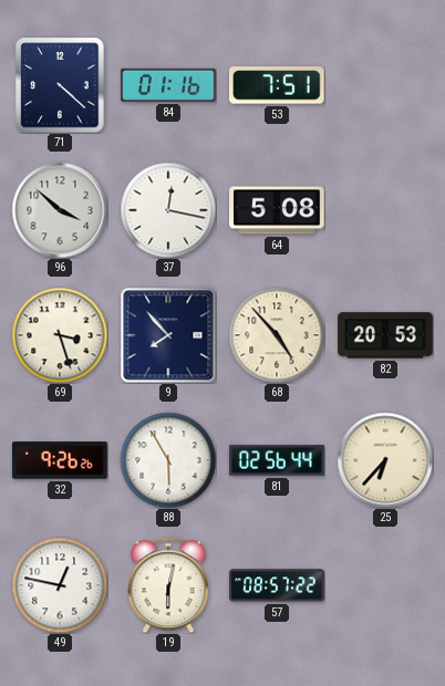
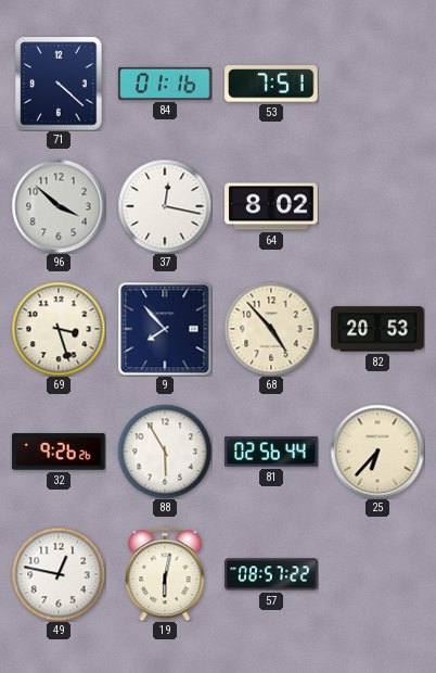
64: 5:08 -> 8:02
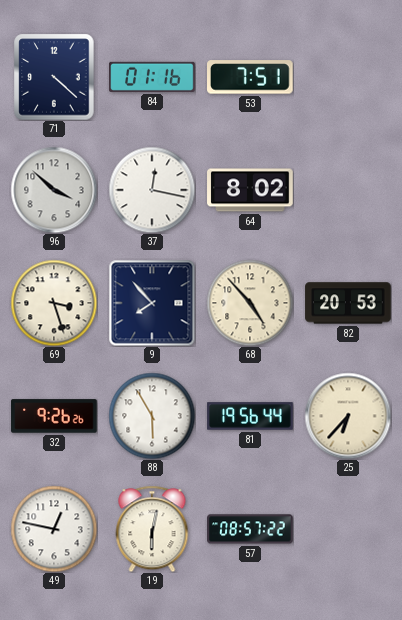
81: 02:56 -> 19:56
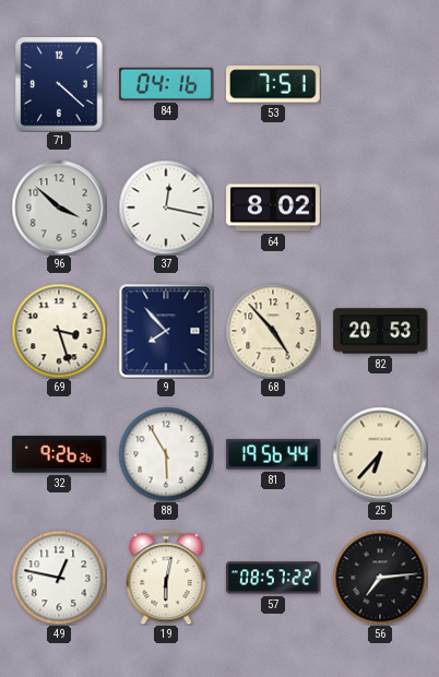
84: 01:16 -> 04:16
56: none -> 7:14
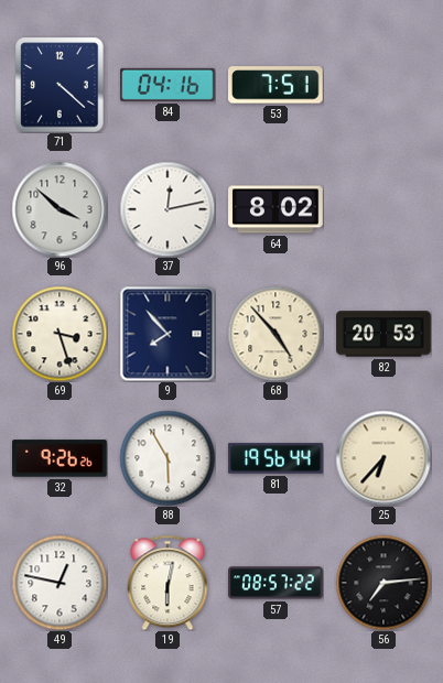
37: 12:17 -> 12:13
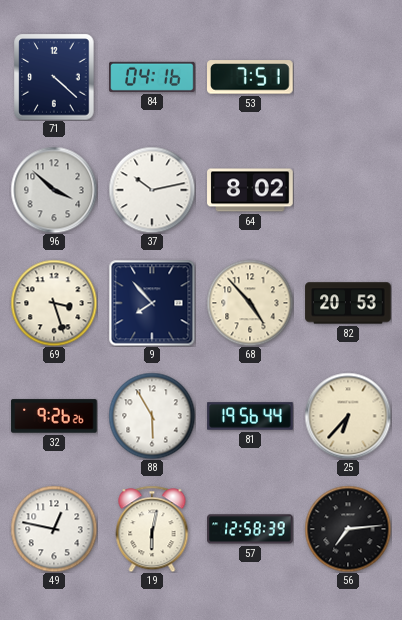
37: 12:13 -> 10:13
57: 08:57 -> 12:58
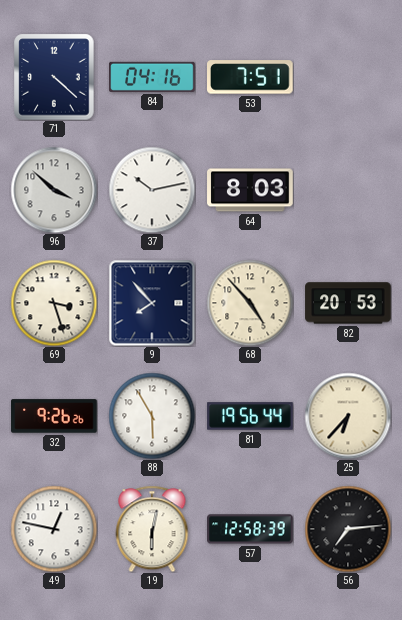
64: 8:02 -> 8:03
